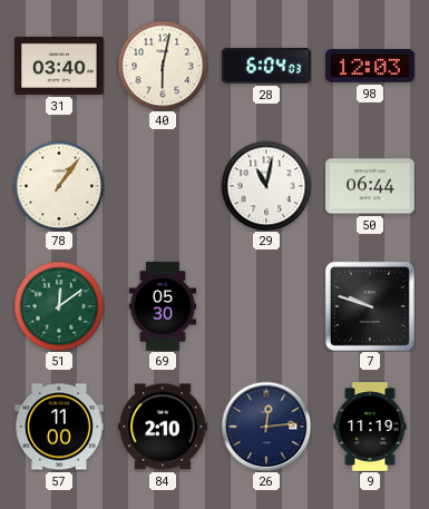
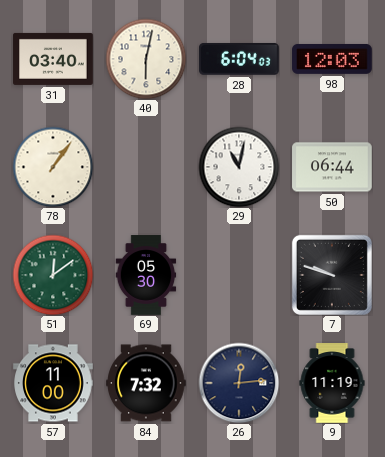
84: 2:10 -> 7:32
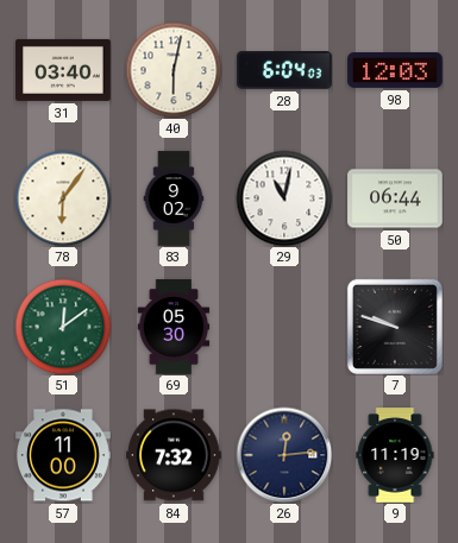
78: 1:06 -> 6:06
83: none -> 9:02
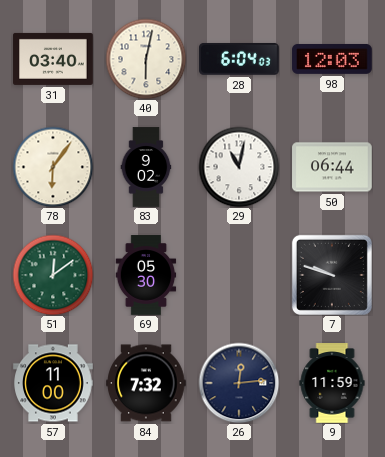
9: 11:19 -> 11:59
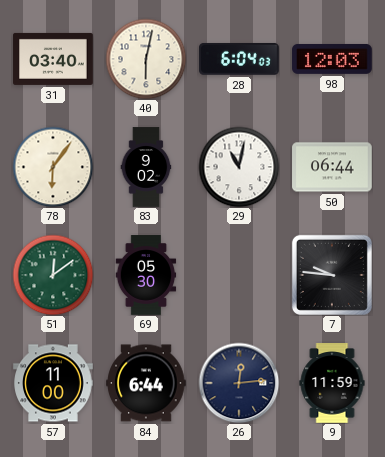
7: 9:48 -> 9:46
84: 7:32 -> 6:44
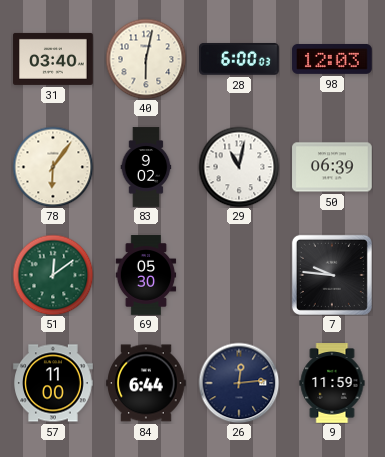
28: 6:04 -> 6:00
50: 06:44 -> 06:39
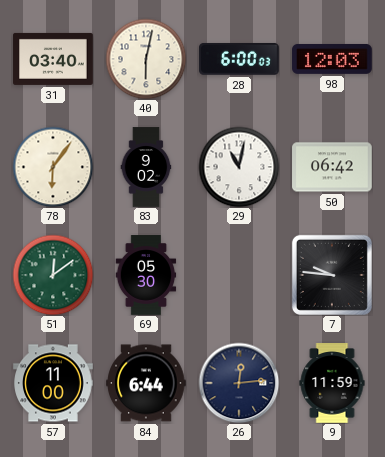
50: 06:39 -> 06:42
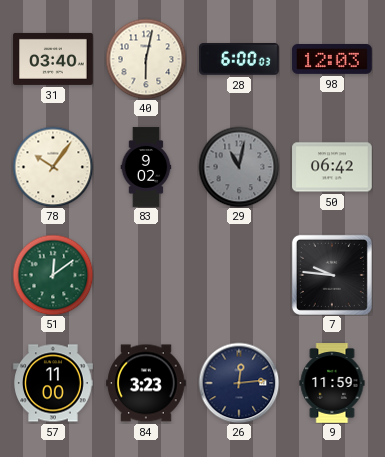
78: 6:06 -> 10:06
29 dial: white -> grey
69: 05:30 -> none
84: 6:44 -> 3:23
